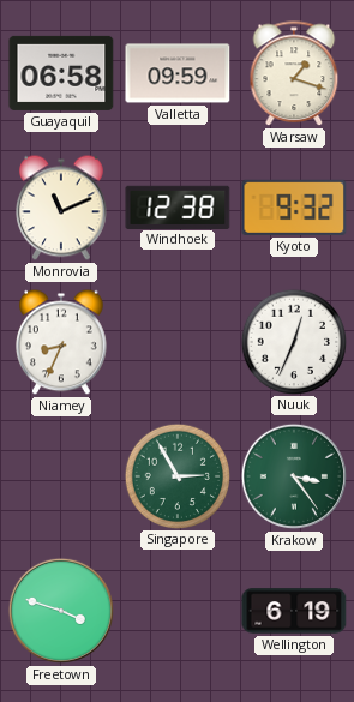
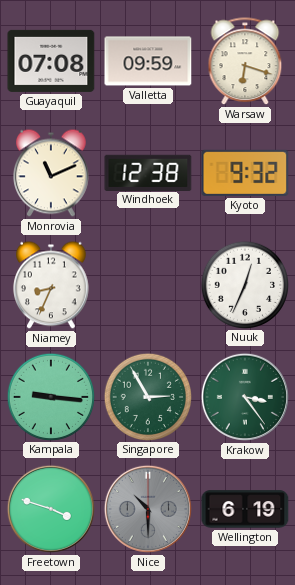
Guayaquil: 06:58 -> 07:08
Warsaw: 1:18 -> 6:18
Kampala: none -> 9:16
Nice: none -> 10:30
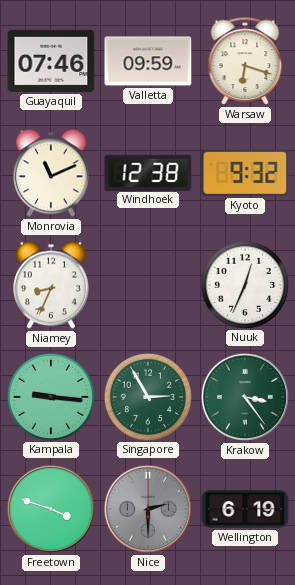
Guayaquil: 07:08 -> 07:46
Nice: 10:30 -> 2:30
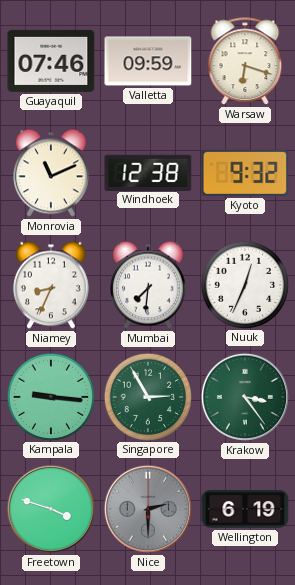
Mumbai: none -> 7:31
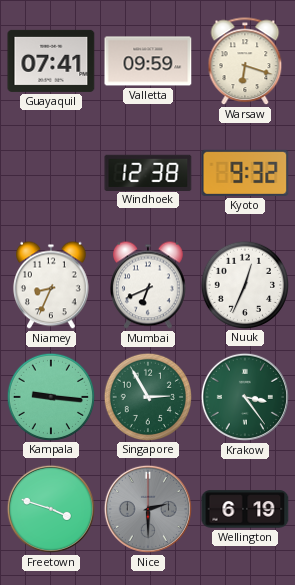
Guayaquil: 07:46 -> 07:41
Monrovia: 11:11 -> none
Mumbai: 7:31 -> 6:41
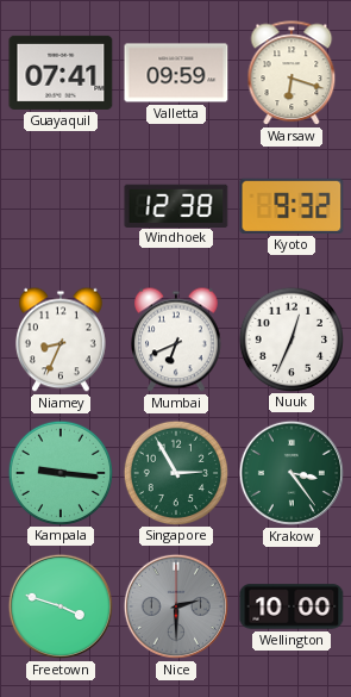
Wellington: 6:19 -> 10:00
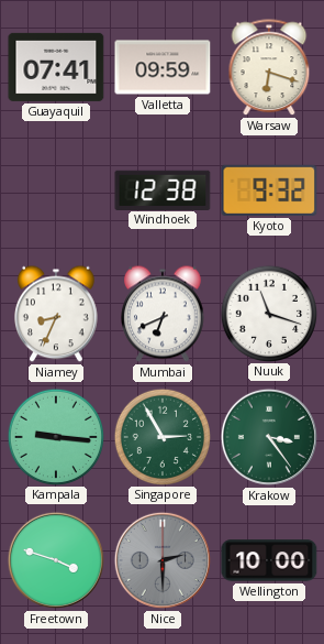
Nuuk: 12:34 -> 11:18
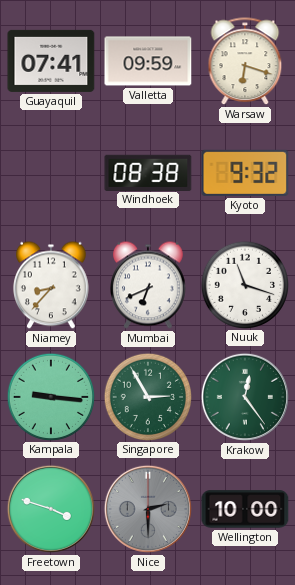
Windhoek: 12:38 -> 08:38
Niamey: 8:34 -> 8:37
Krakow: 3:24 -> 12:24
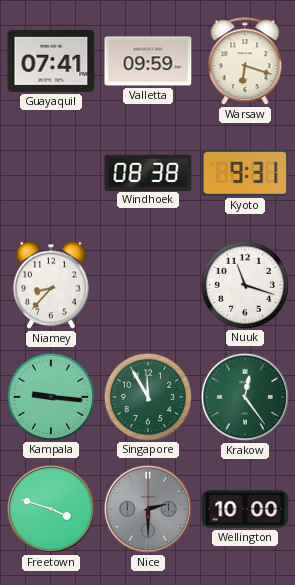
Kyoto: 9:32 -> 9:31
Mumbai: 6:41 -> none
Singapore: 2:55 -> 11:55
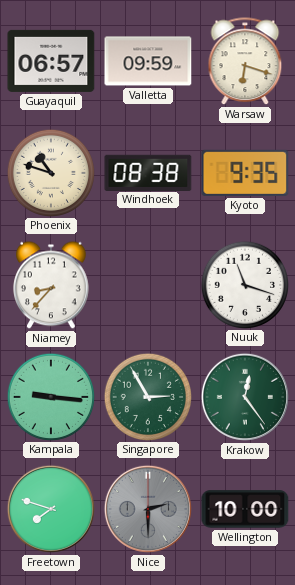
Guayaquil: 07:41 -> 06:57
Phoenix: none -> 10:48
Kyoto: 9:31 -> 9:35
Singapore: 11:55 -> 2:55
Freetown: 3:48 -> 7:48
